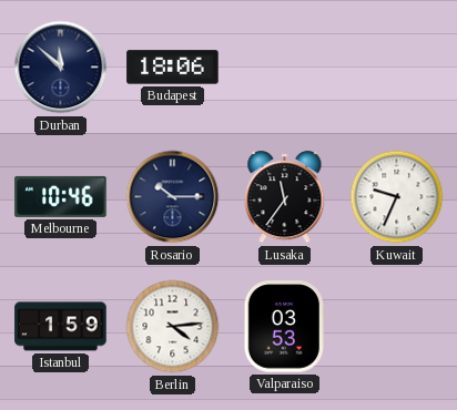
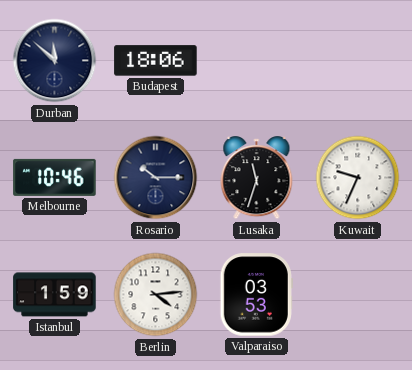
Lusaka: 11:36 -> 11:33
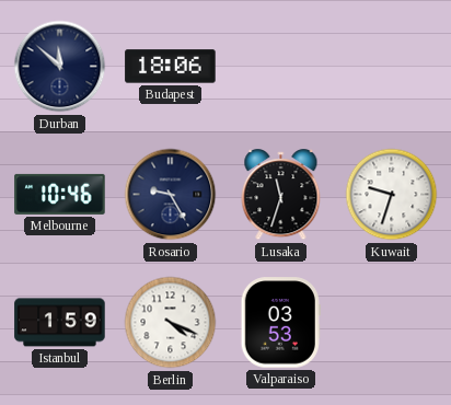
Rosario: 10:15 -> 9:25
Kuwait: 9:34 -> 9:33
Berlin: 4:14 -> 4:19
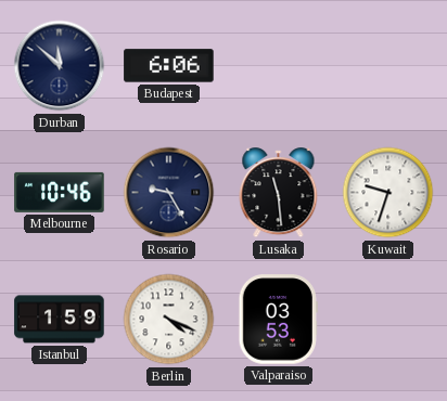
Budapest: 18:06 -> 6:06
Lusaka: 11:33 -> 11:29
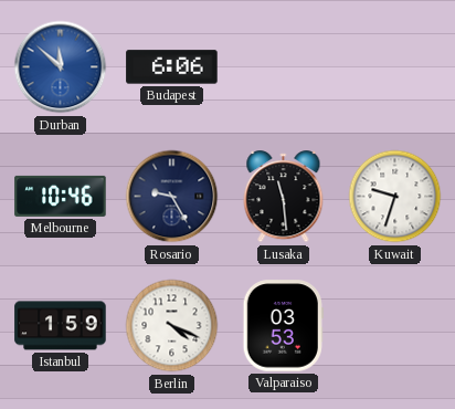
Durban dial: navy -> blue
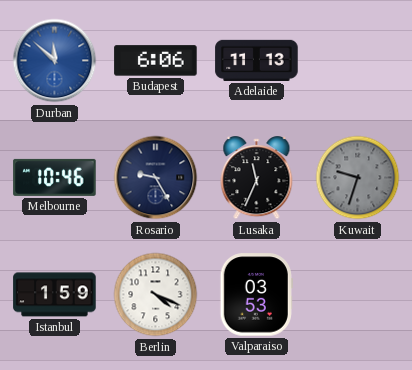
Adelaide: none -> 11:13
Lusaka: 11:29 -> 11:34
Kuwait dial: white -> grey
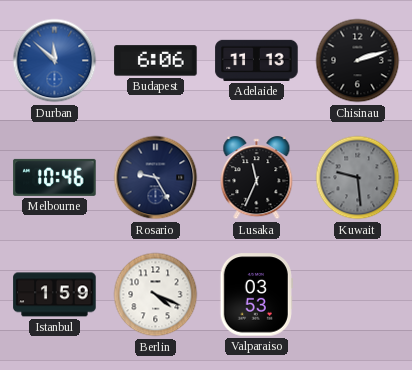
Chisinau: none -> 2:12
Kuwait: 9:33 -> 9:29
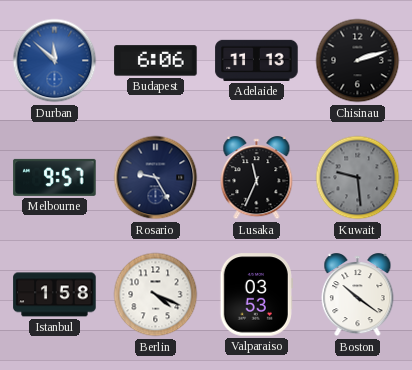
Melbourne: 10:46 -> 9:57
Istanbul: 1:59 -> 1:58
Boston: none -> 10:21
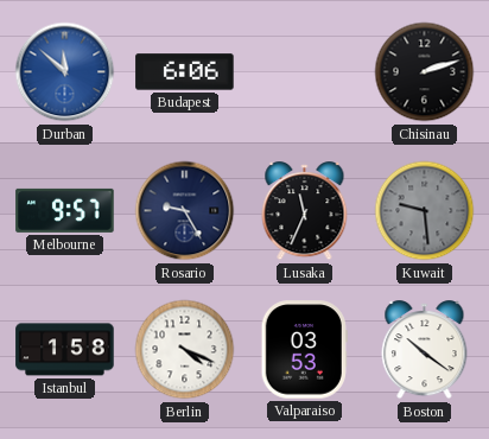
Adelaide: 11:13 -> none
